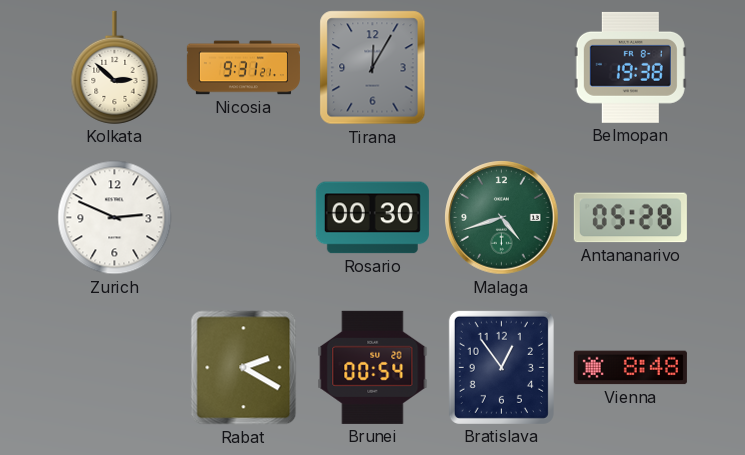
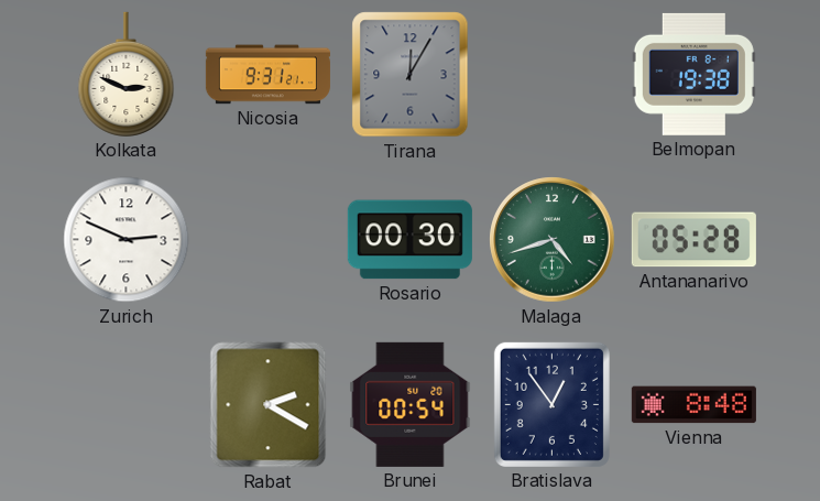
Kolkata: 2:52 -> 2:49
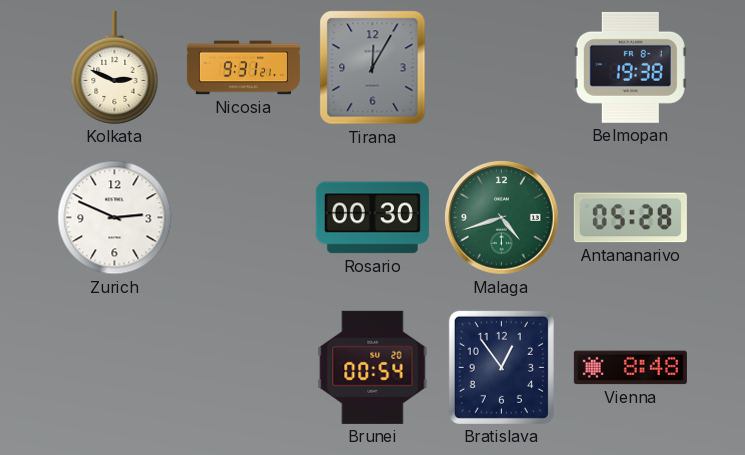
Rabat: 2:20 -> none
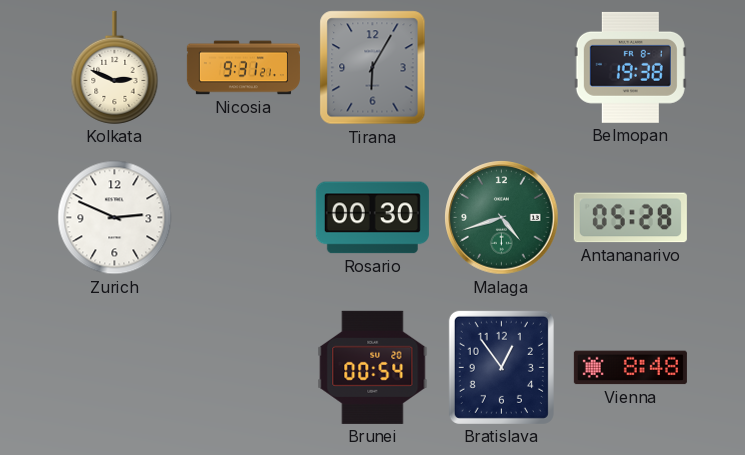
Tirana: 12:05 -> 6:05
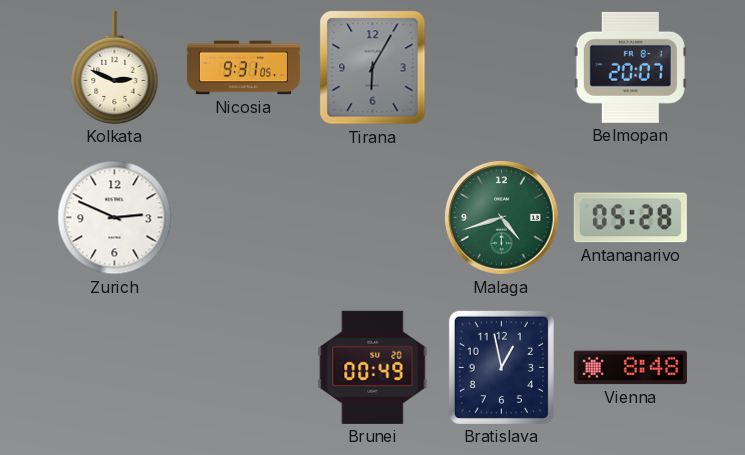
Nicosia: 9:31:21 -> 9:31:05
Belmopan: 19:38 -> 20:07
Rosario: 00:30 -> none
Brunei: 00:54 -> 00:49
Bratislava: 12:54 -> 12:58
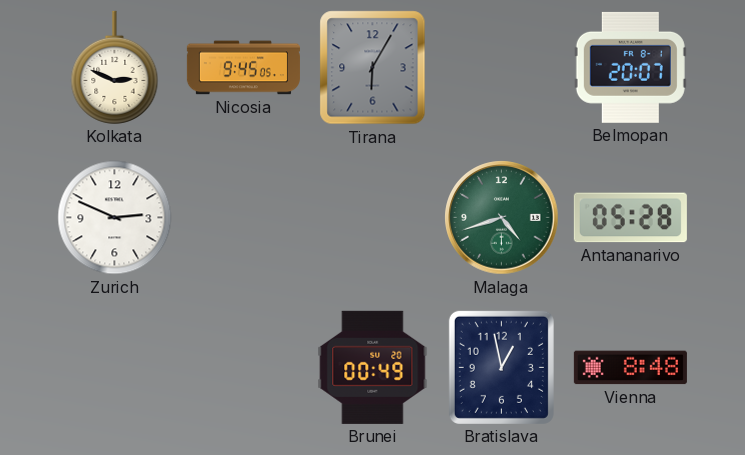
Nicosia: 9:31 -> 9:45
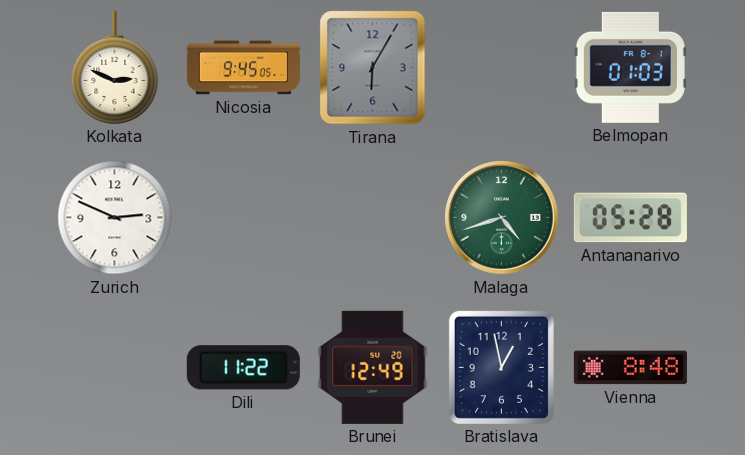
Belmopan: 20:07 -> 01:03
Dili: none -> 11:22
Brunei: 00:49 -> 12:49
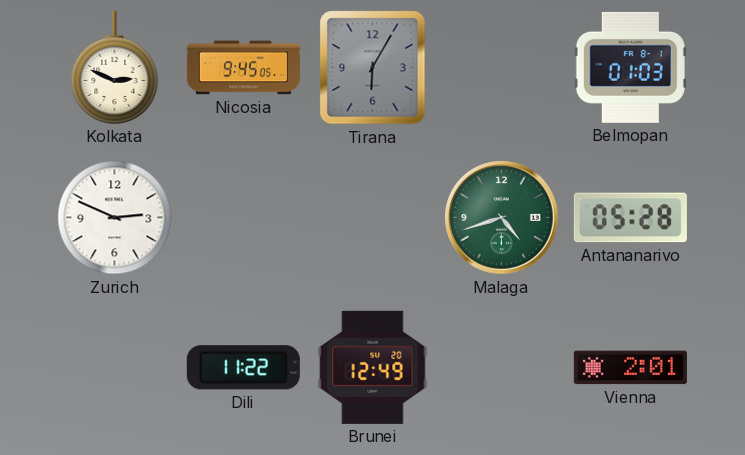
Bratislava: 12:58 -> none
Vienna: 8:48 -> 2:01
